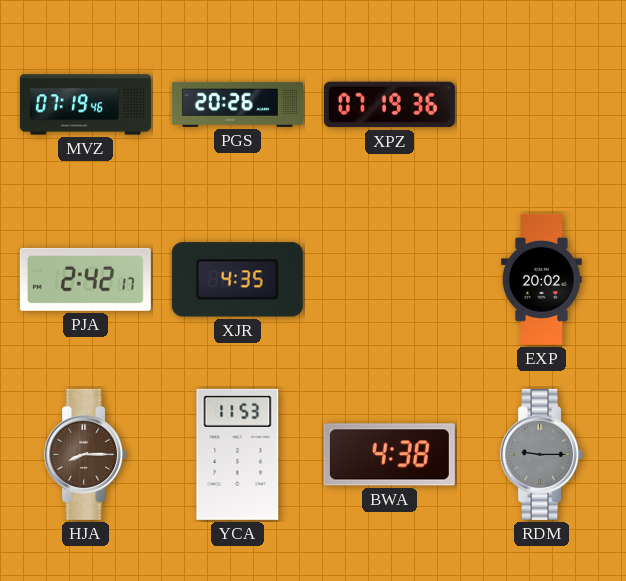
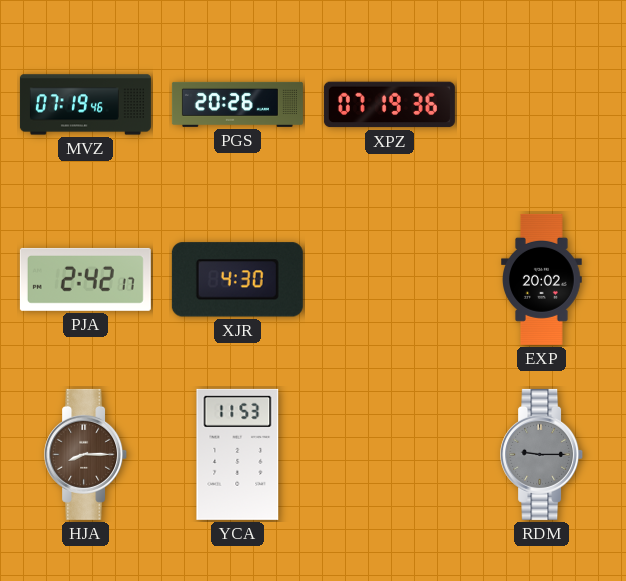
XJR: 4:35 -> 4:30
BWA: 4:38 -> none
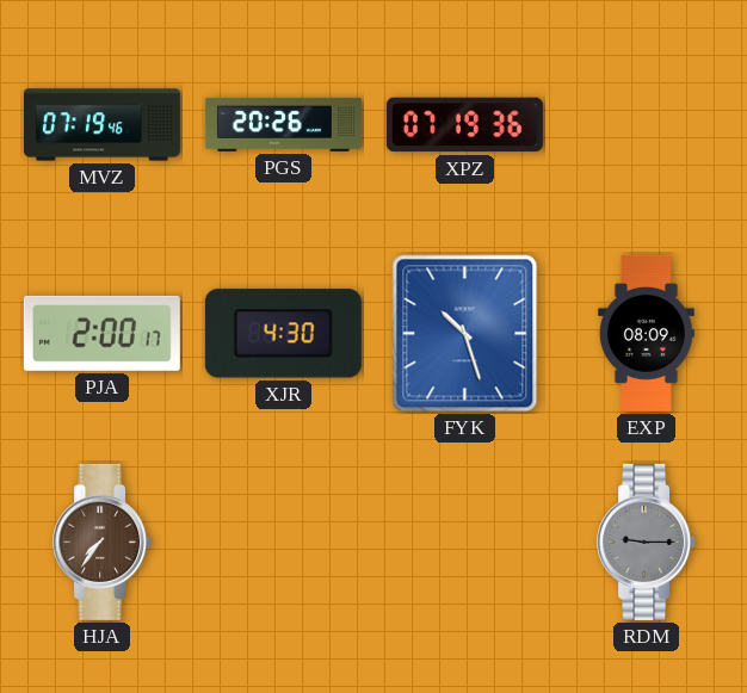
PJA: 2:42 -> 2:00
FYK: none -> 10:27
EXP: 20:02 -> 08:09
HJA: 8:15 -> 7:36
YCA: 11:53 -> none
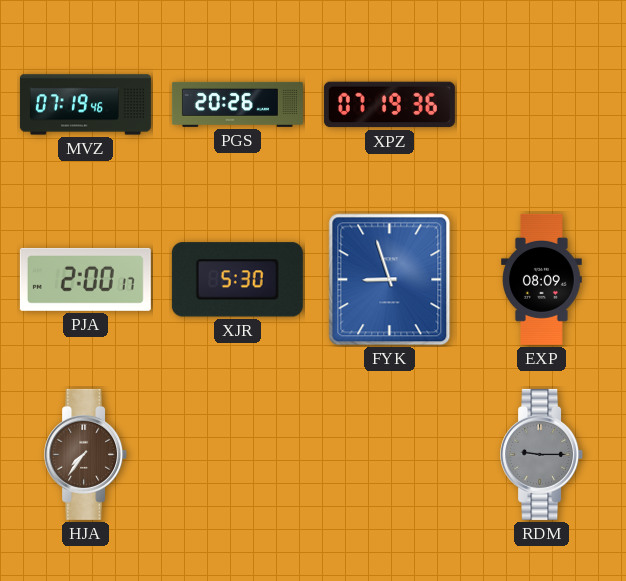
XJR: 4:30 -> 5:30
FYK: 10:27 -> 8:57
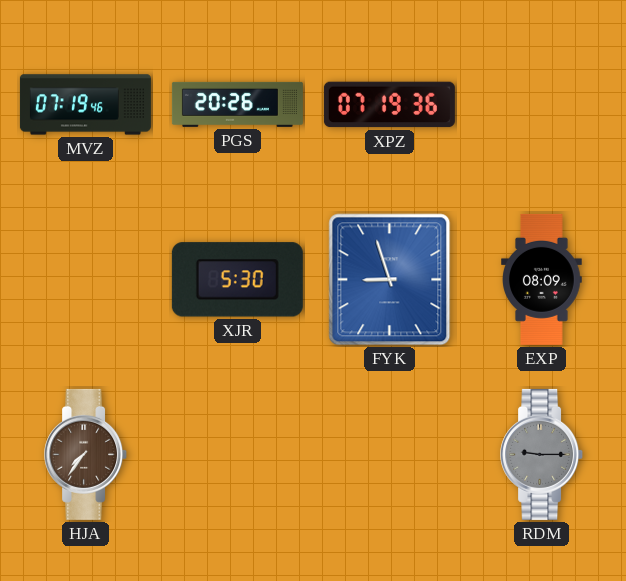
PJA: 2:00 -> none
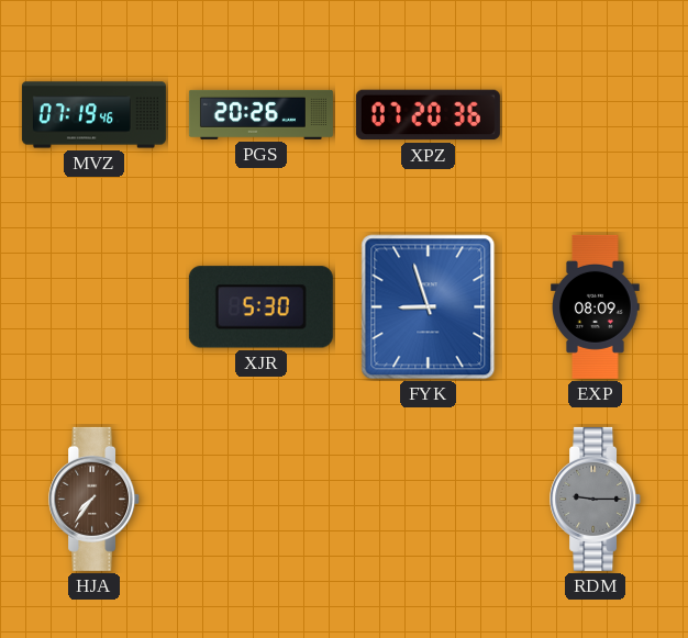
XPZ: 07:19 -> 07:20
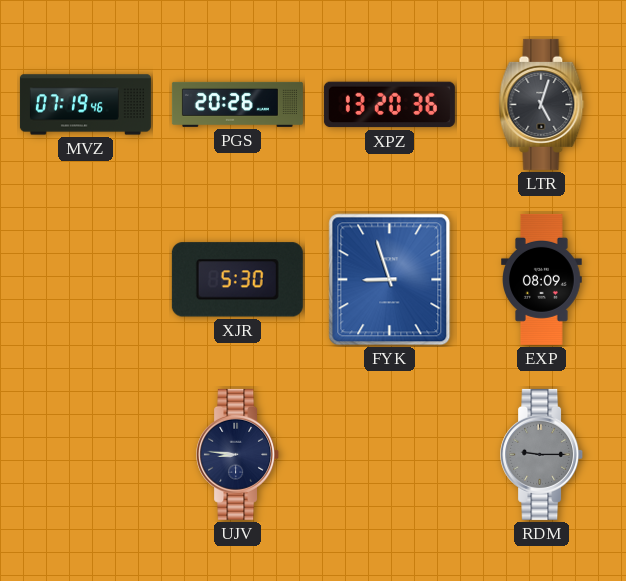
XPZ: 07:20 -> 13:20
LTR: none -> 5:03
HJA: 7:36 -> none
UJV: none -> 8:46
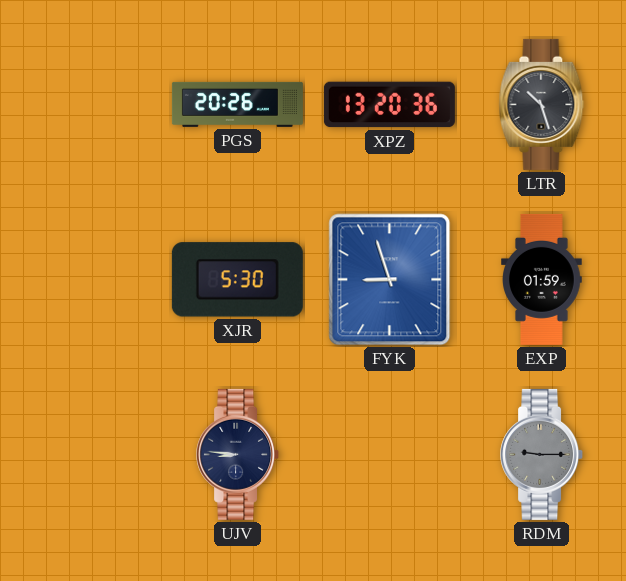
MVZ: 07:19 -> none
LTR: 5:03 -> 10:27
EXP: 08:09 -> 01:59
